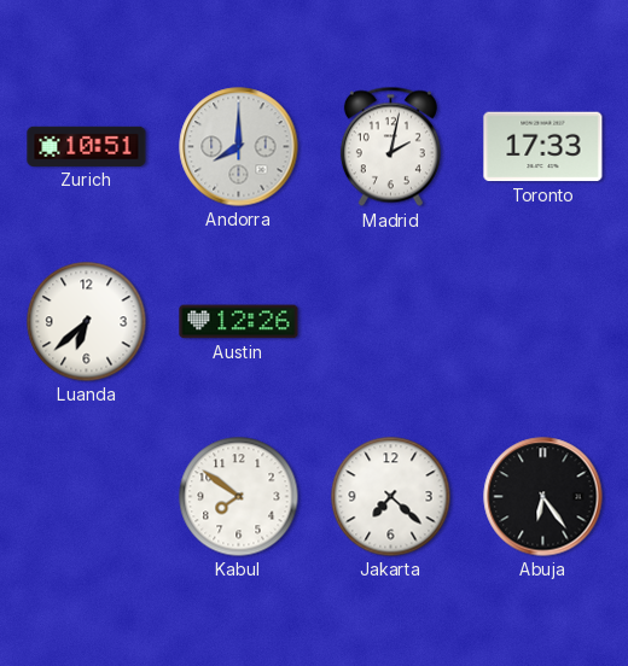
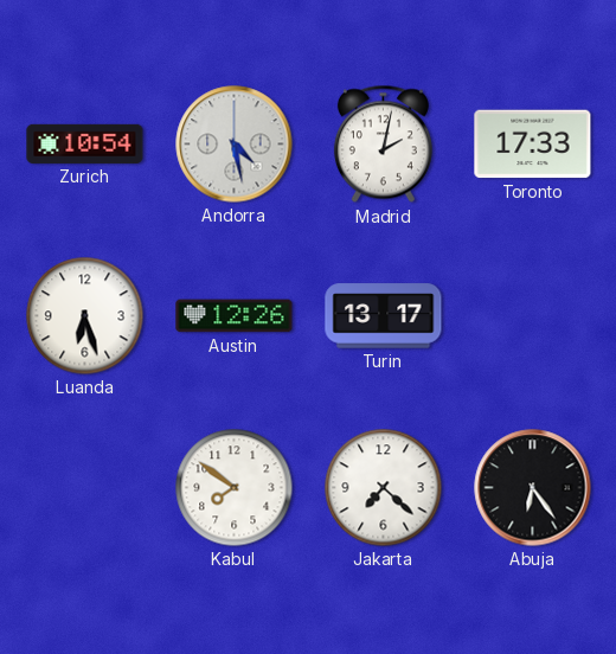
Zurich: 10:51 -> 10:54
Andorra: 8:00 -> 4:28
Luanda: 6:38 -> 6:27
Turin: none -> 13:17
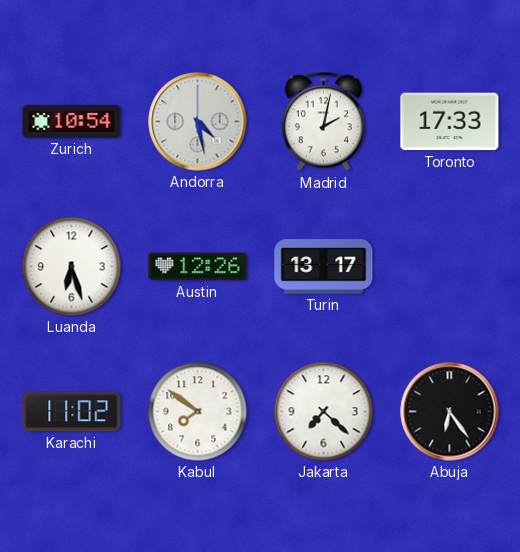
Karachi: none -> 11:02
